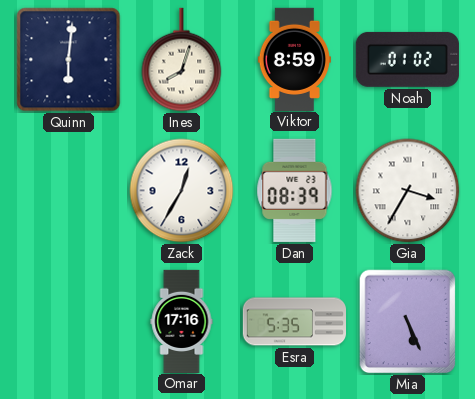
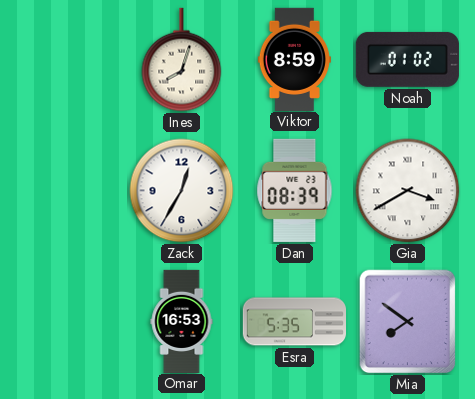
Quinn: 6:01 -> none
Gia: 3:35 -> 3:40
Omar: 17:16 -> 16:53
Mia: 5:26 -> 7:51
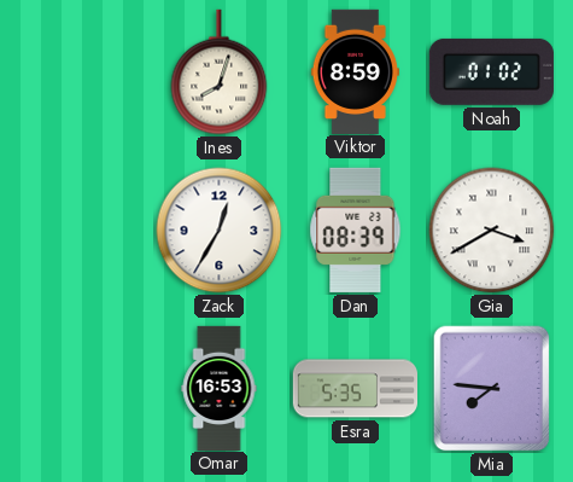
Mia: 7:51 -> 7:46
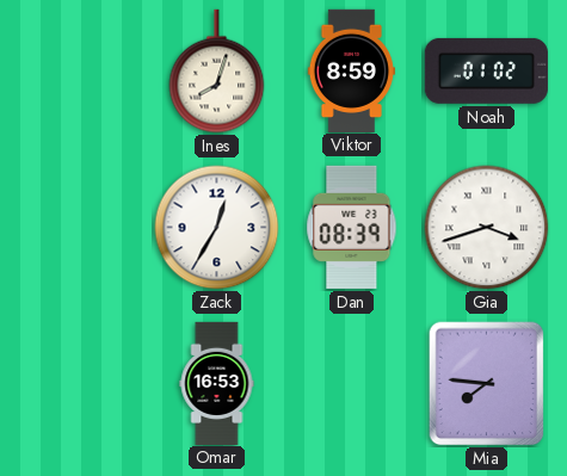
Gia: 3:40 -> 3:42
Esra: 5:35 -> none
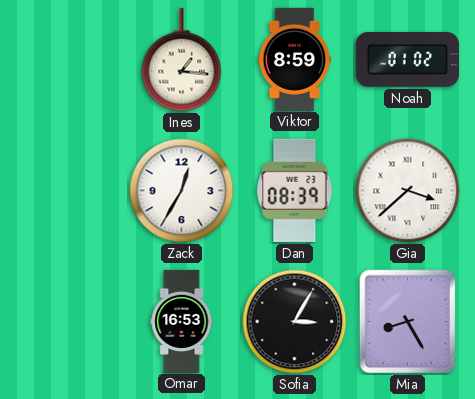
Ines: 8:03 -> 1:16
Gia: 3:42 -> 3:38
Sofia: none -> 3:05
Mia: 7:46 -> 8:25
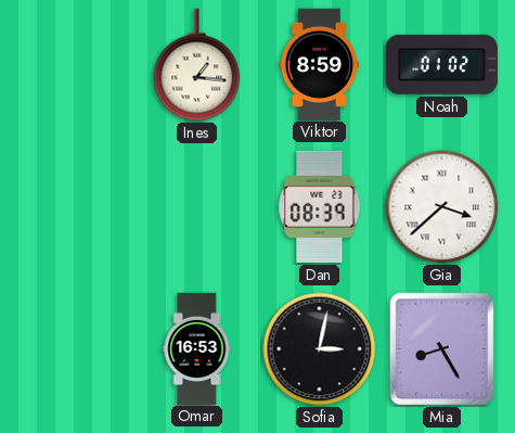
Zack: 12:35 -> none
Sofia: 3:05 -> 3:02
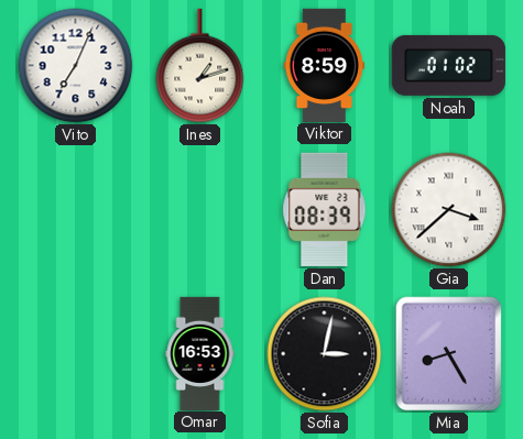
Vito: none -> 7:04
Ines: 1:16 -> 1:12
